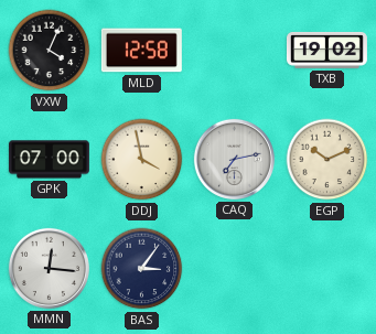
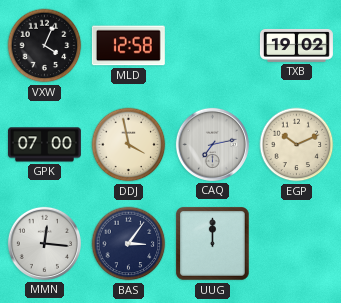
UUG: none -> 12:00
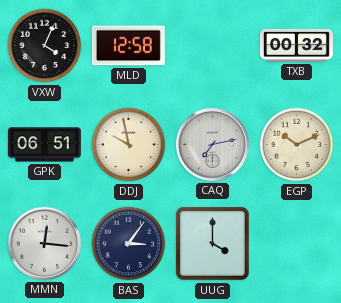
TXB: 19:02 -> 00:32
GPK: 07:00 -> 06:51
DDJ: 3:58 -> 9:58
UUG: 12:00 -> 4:00
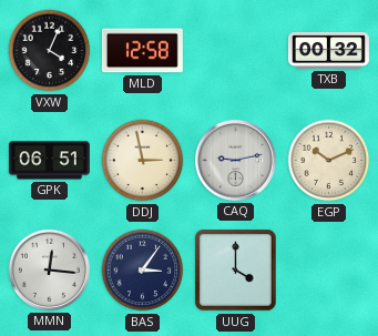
DDJ: 9:58 -> 2:58
CAQ: 7:13 -> 9:13
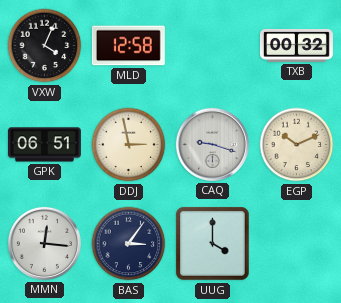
CAQ: 9:13 -> 9:18
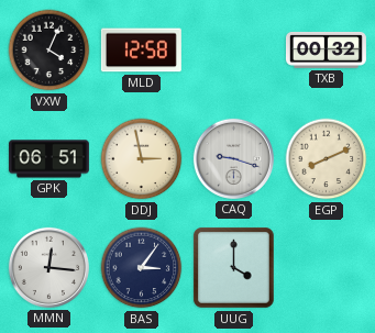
EGP: 10:11 -> 8:11
